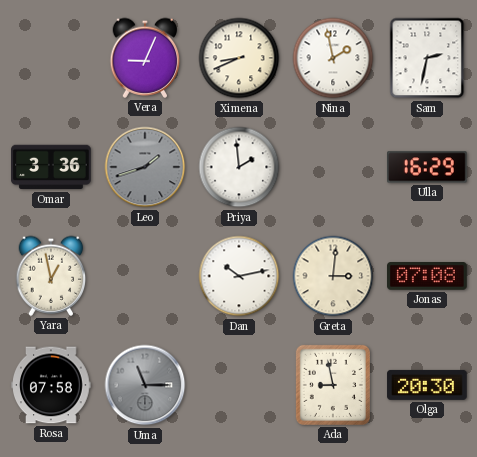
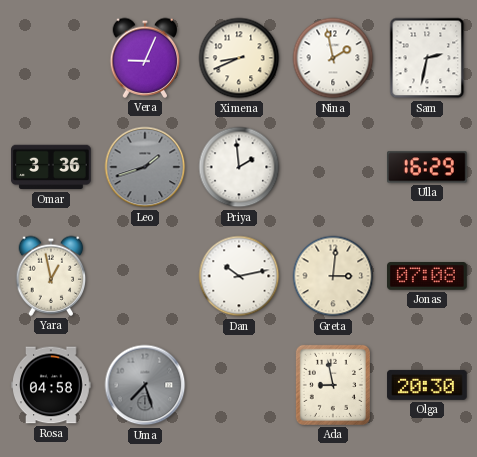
Rosa: 07:58 -> 04:58
Uma: 11:15 -> 7:27
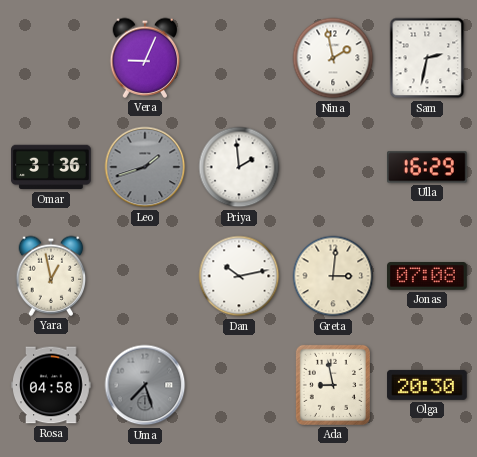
Ximena: 8:41 -> none
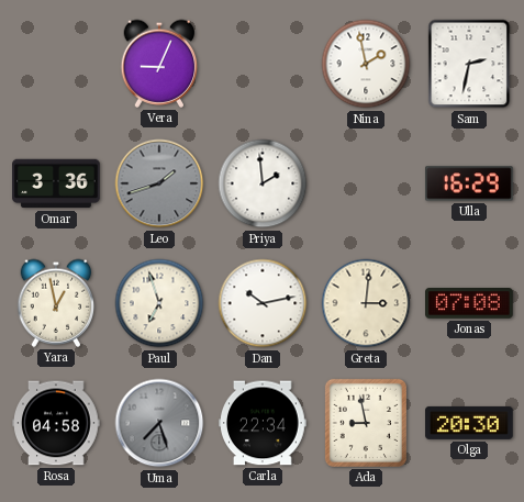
Paul: none -> 6:57
Carla: none -> 22:34
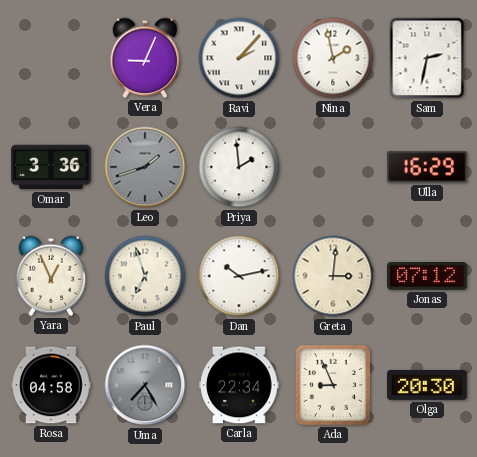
Ravi: none -> 2:07
Yara: 12:58 -> 12:56
Jonas: 07:08 -> 07:12
Uma: 7:27 -> 7:25
Ada: 8:58 -> 8:56
